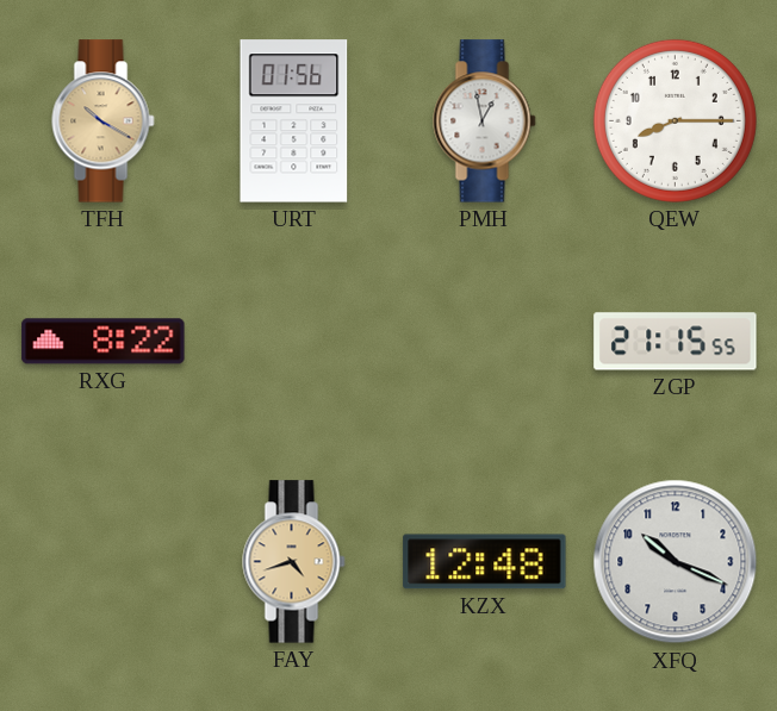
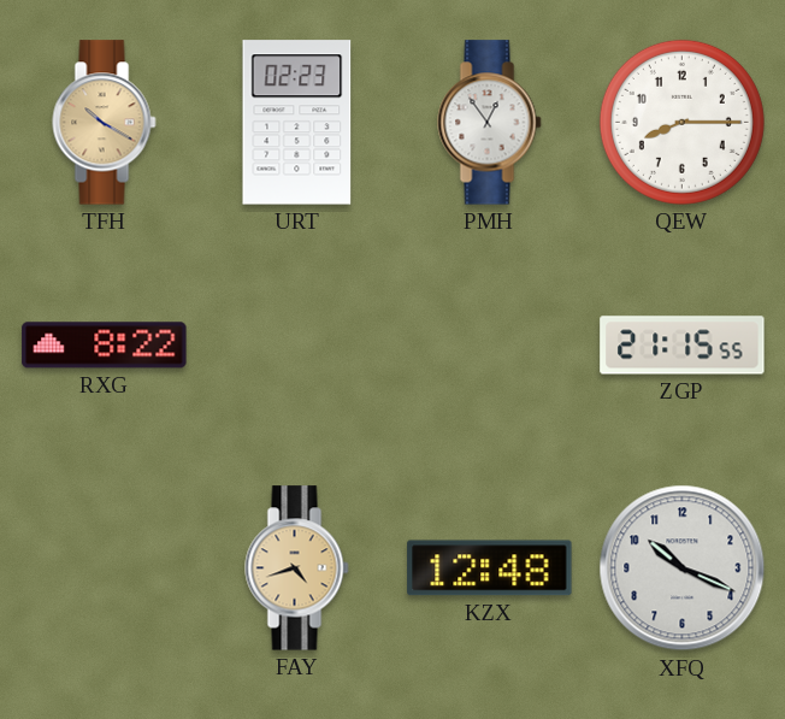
URT: 01:56 -> 02:23
PMH: 12:58 -> 12:54
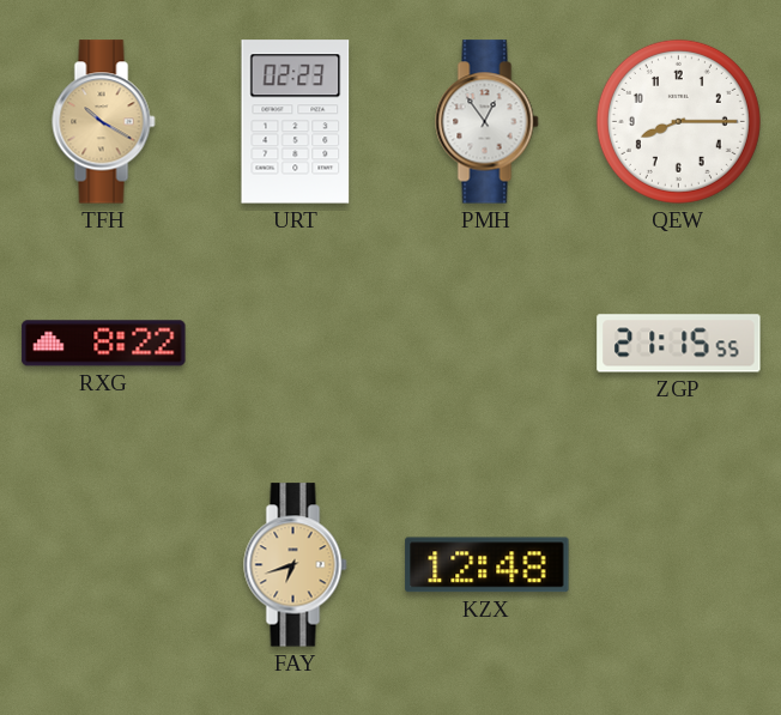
FAY: 4:42 -> 6:42
XFQ: 10:19 -> none
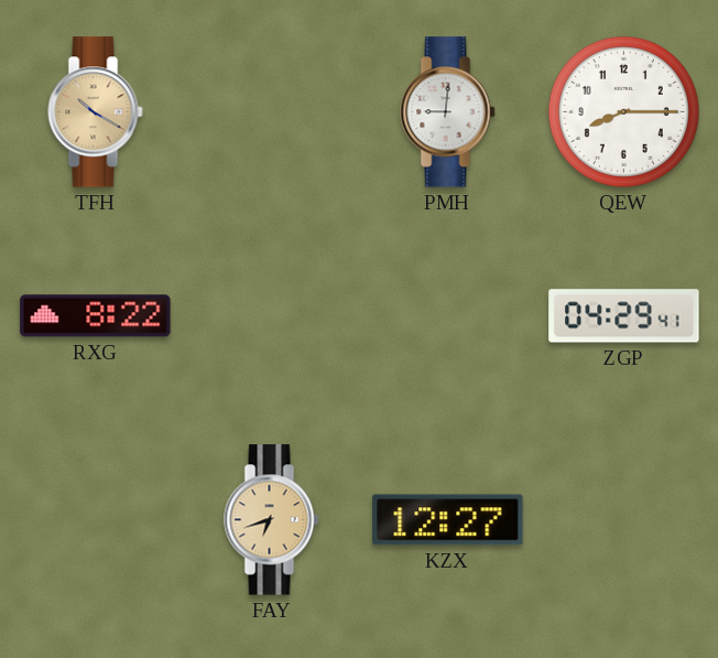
URT: 02:23 -> none
PMH: 12:54 -> 9:01
ZGP: 21:15 -> 04:29
KZX: 12:48 -> 12:27
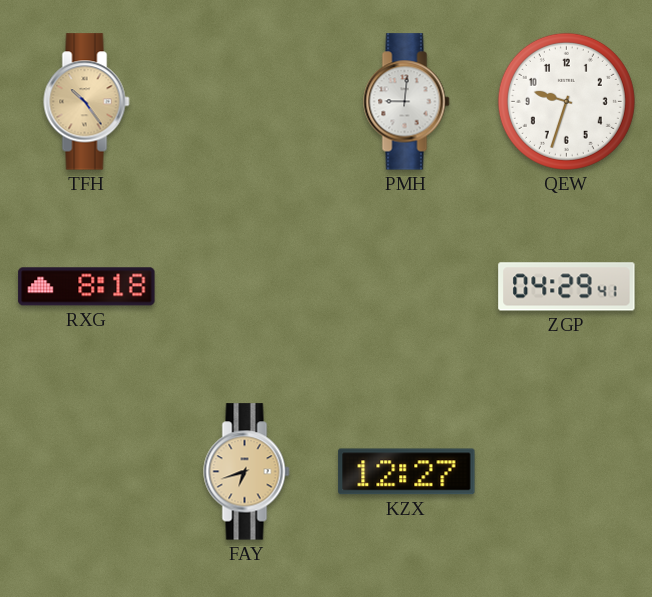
TFH: 10:20 -> 10:24
QEW: 8:15 -> 9:33
RXG: 8:22 -> 8:18
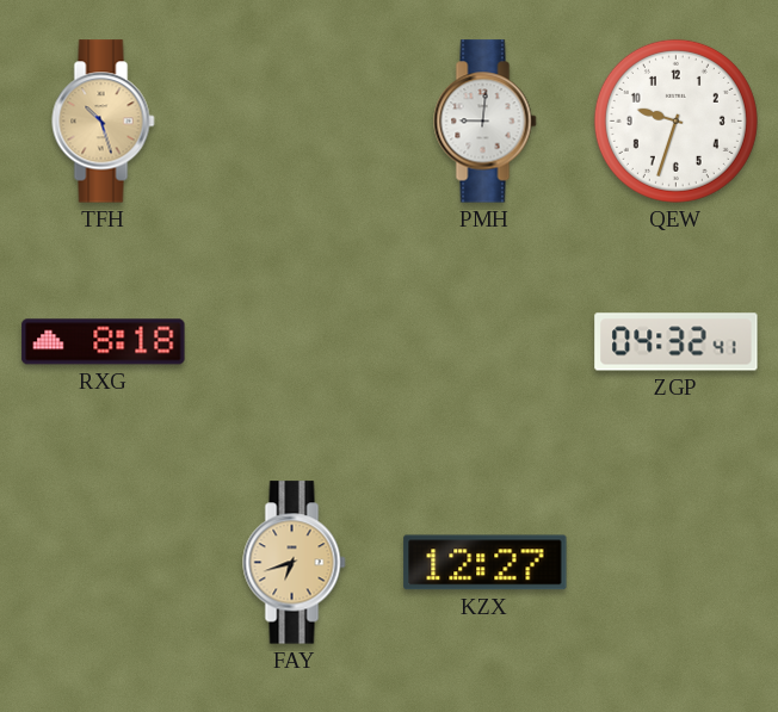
TFH: 10:24 -> 10:27
ZGP: 04:29 -> 04:32
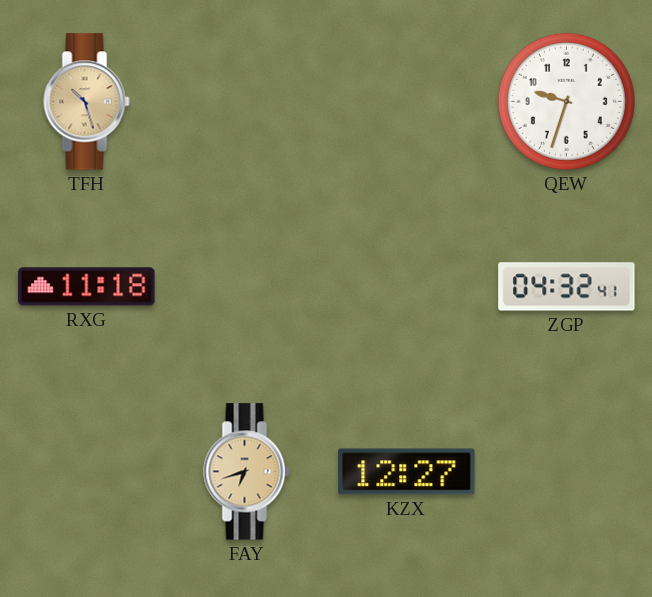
PMH: 9:01 -> none
RXG: 8:18 -> 11:18
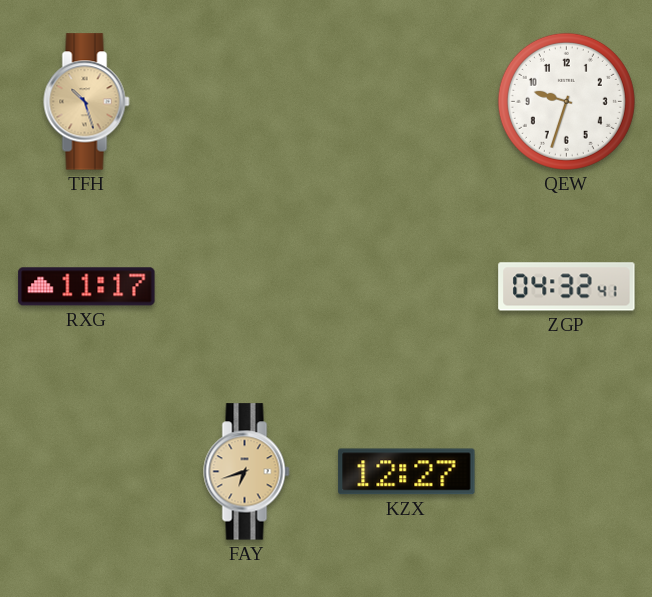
RXG: 11:18 -> 11:17
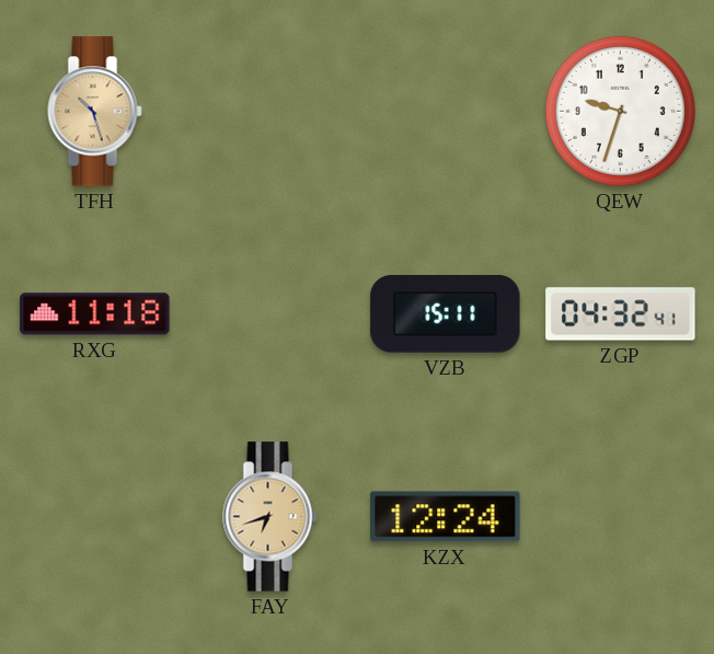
RXG: 11:17 -> 11:18
VZB: none -> 15:11
KZX: 12:27 -> 12:24
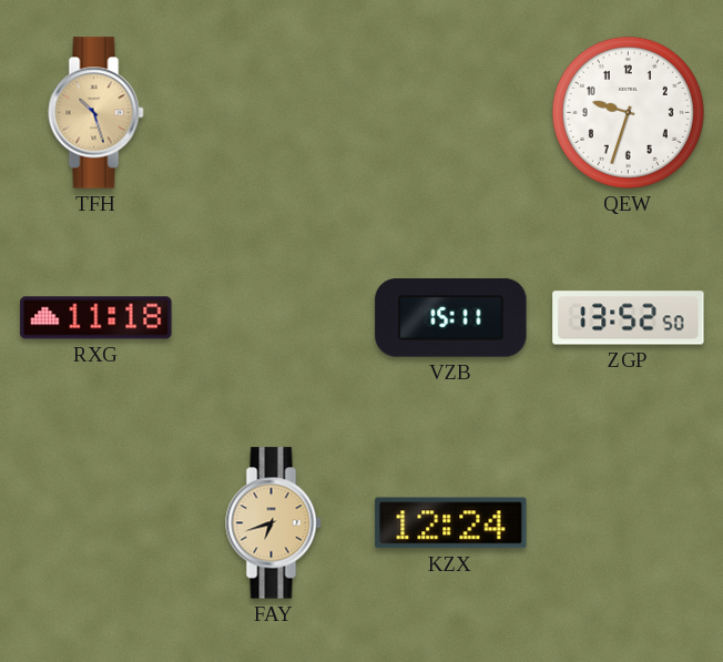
ZGP: 04:32 -> 13:52
